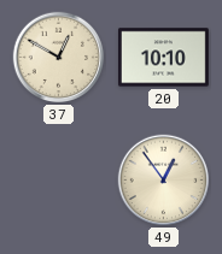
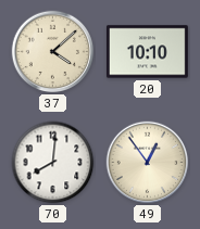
37: 12:50 -> 4:08
70: none -> 8:01
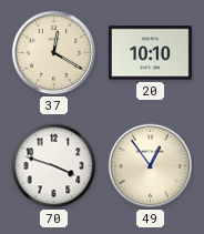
37: 4:08 -> 12:20
70: 8:01 -> 3:48
